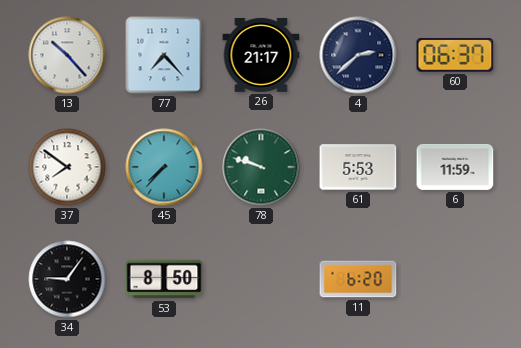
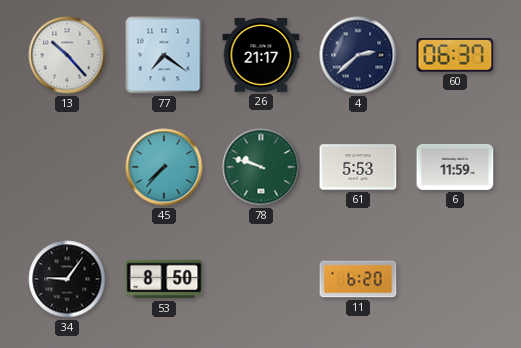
77: 7:23 -> 7:21
37: 7:51 -> none
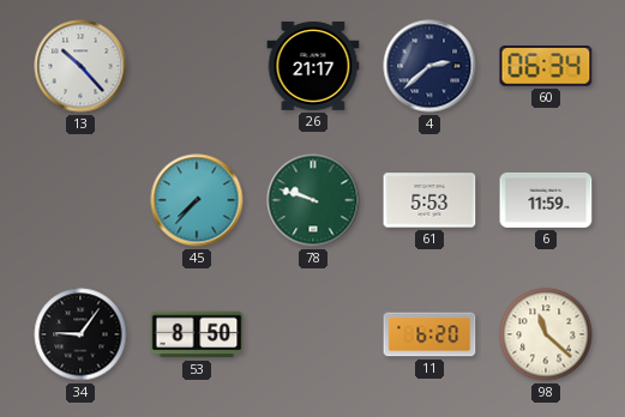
77: 7:21 -> none
60: 06:37 -> 06:34
98: none -> 11:22
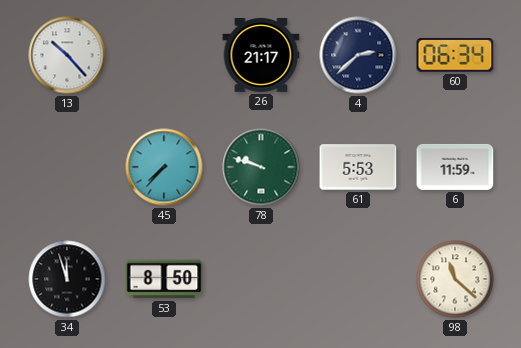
34: 9:06 -> 11:57
11: 6:20 -> none
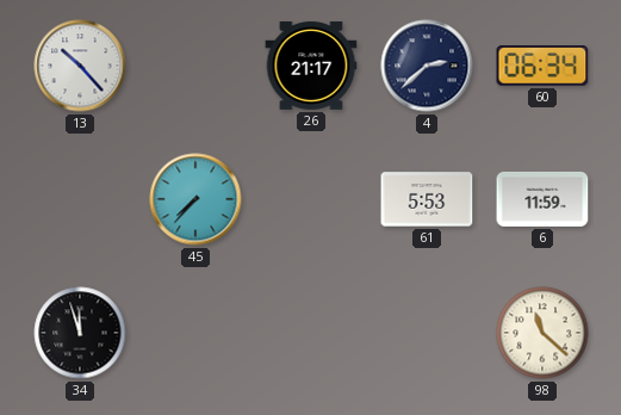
78: 9:48 -> none
53: 8:50 -> none
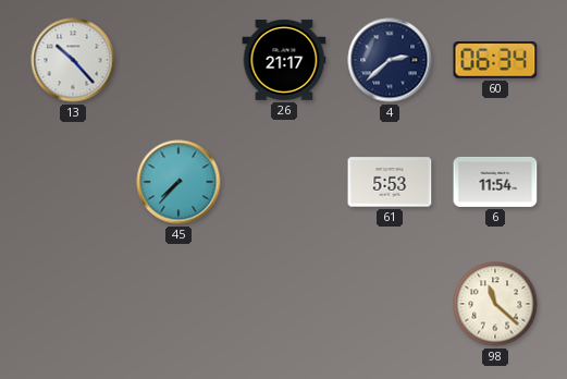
6: 11:59 -> 11:54
34: 11:57 -> none
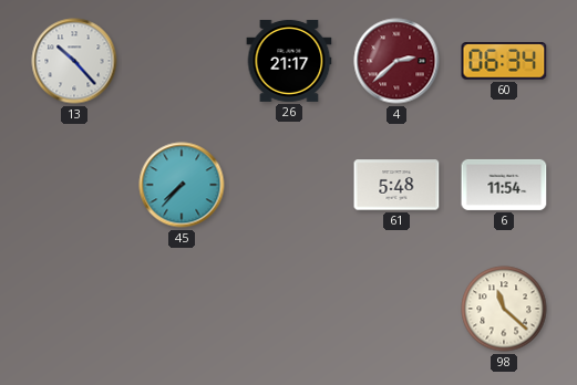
4 dial: navy -> burgundy
61: 5:53 -> 5:48
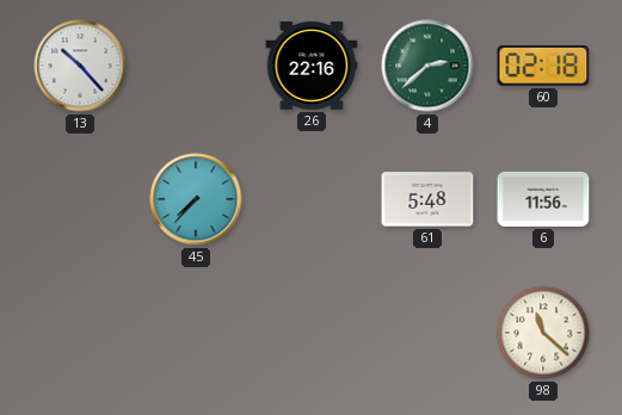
26: 21:17 -> 22:16
4 dial: burgundy -> green
60: 06:34 -> 02:18
6: 11:54 -> 11:56
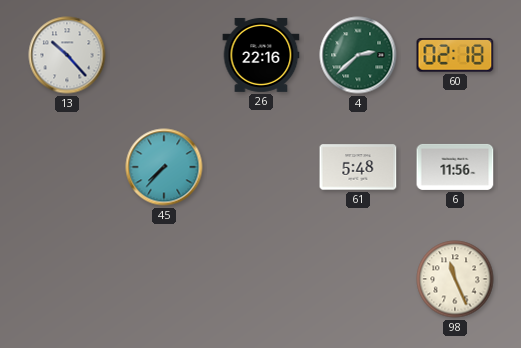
98: 11:22 -> 11:26
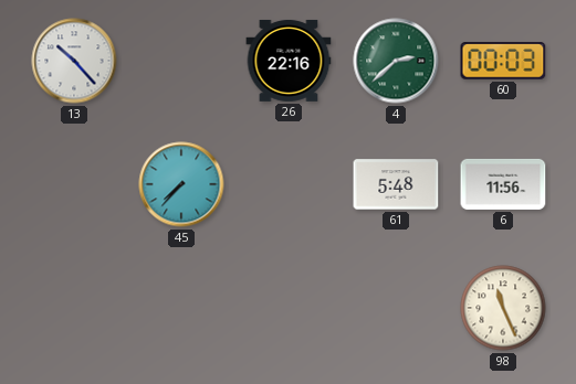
60: 02:18 -> 00:03
